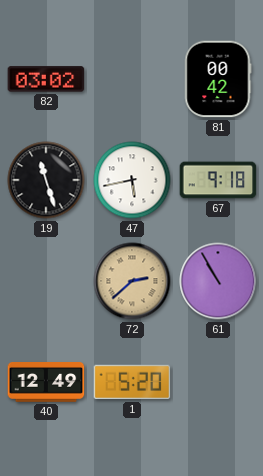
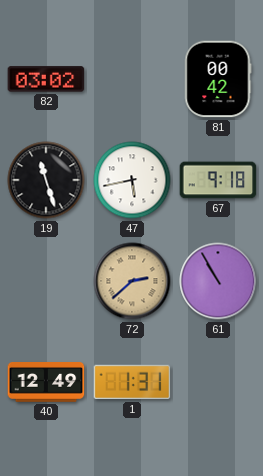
1: 5:20 -> 1:31
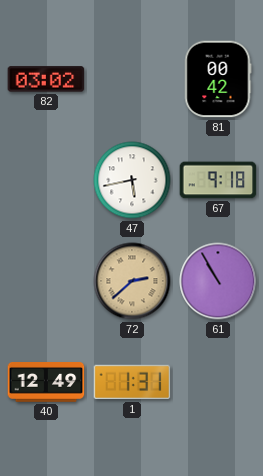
19: 11:27 -> none
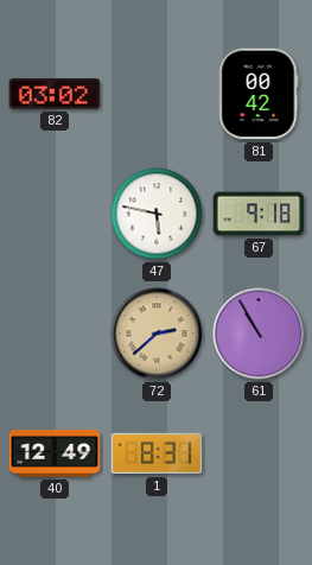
47: 5:43 -> 5:47
1: 1:31 -> 8:31
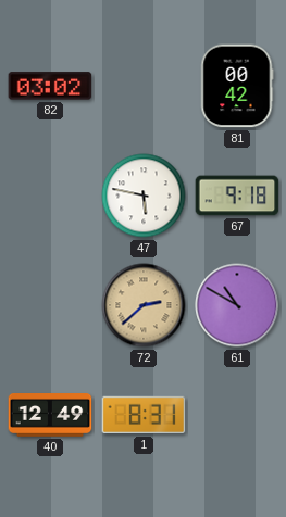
61: 10:55 -> 10:50
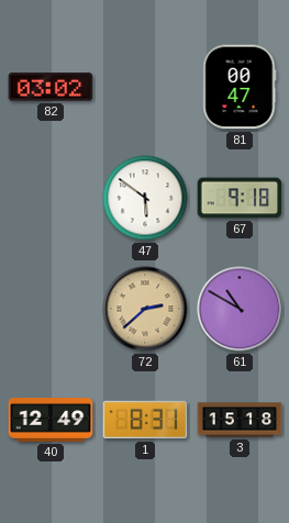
81: 00:42 -> 00:47
47: 5:47 -> 5:51
3: none -> 15:18
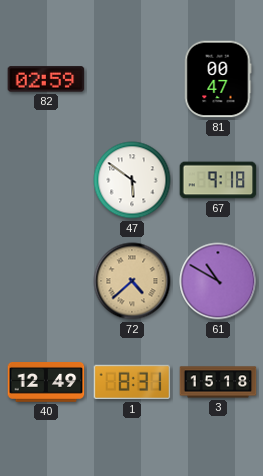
82: 03:02 -> 02:59
72: 2:38 -> 4:38
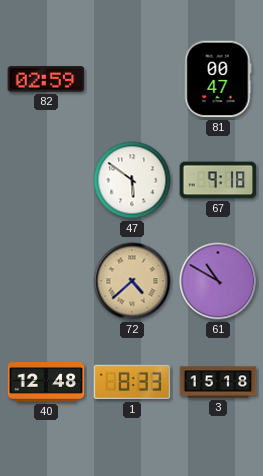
40: 12:49 -> 12:48
1: 8:31 -> 8:33
